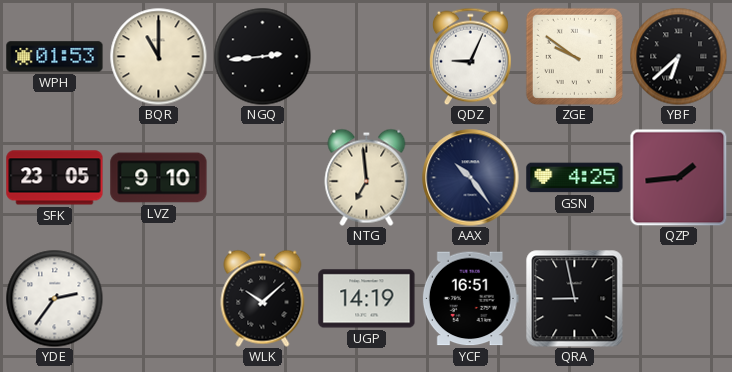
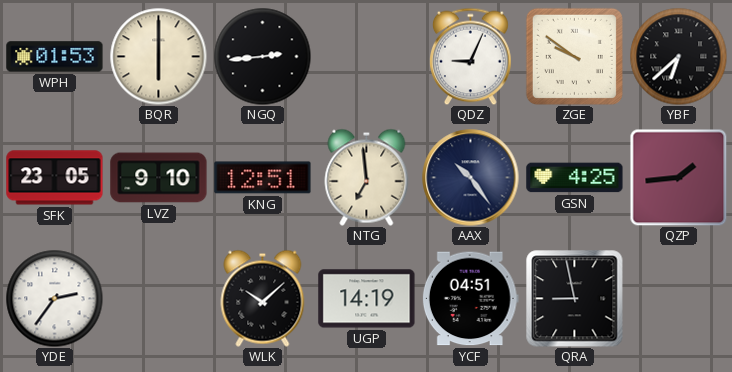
BQR: 11:00 -> 6:00
KNG: none -> 12:51
YCF: 16:51 -> 04:51
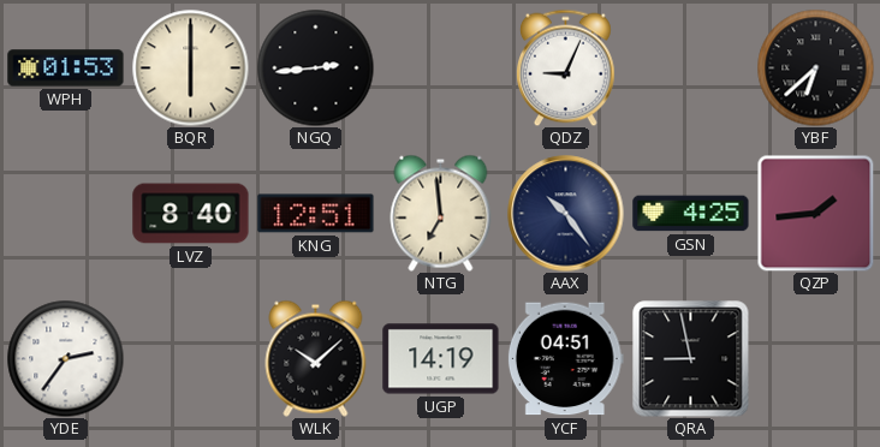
ZGE: 9:51 -> none
SFK: 23:05 -> none
LVZ: 9:10 -> 8:40
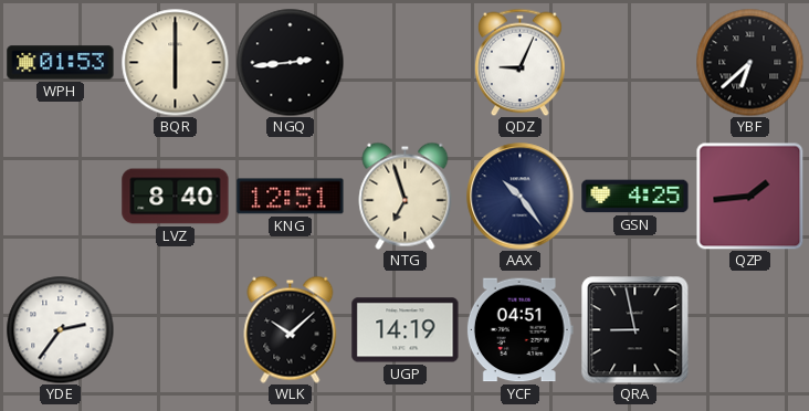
NTG: 6:59 -> 6:57
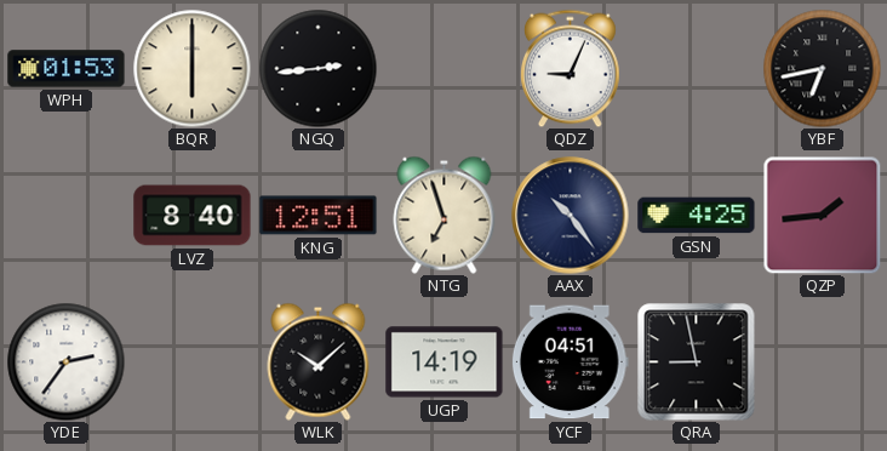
YBF: 6:38 -> 6:43
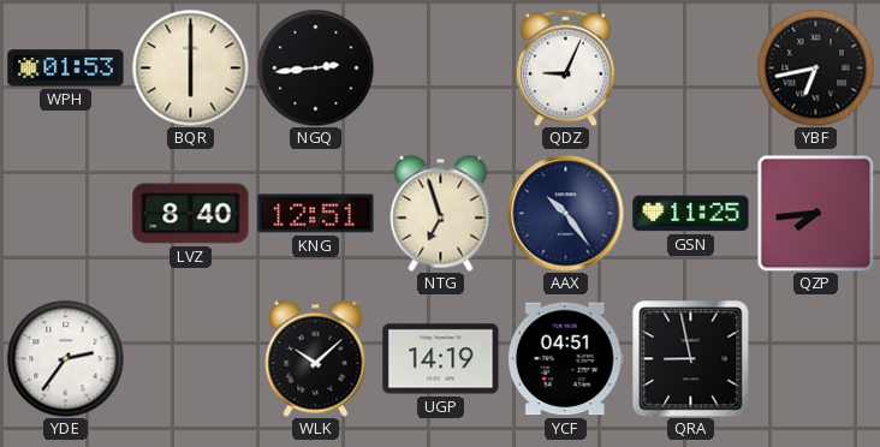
GSN: 4:25 -> 11:25
QZP: 1:44 -> 7:44
